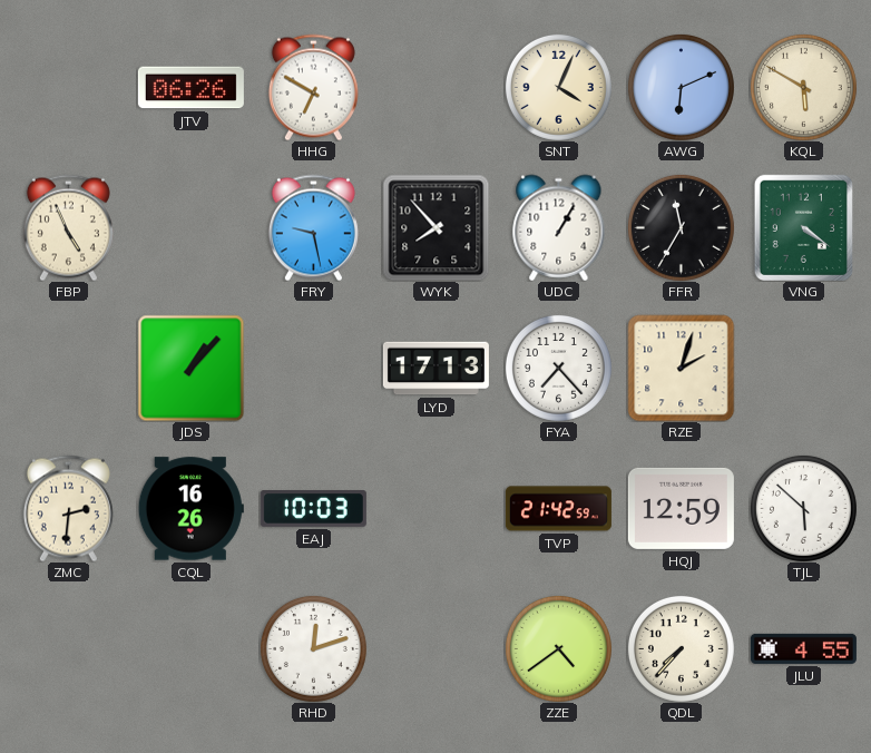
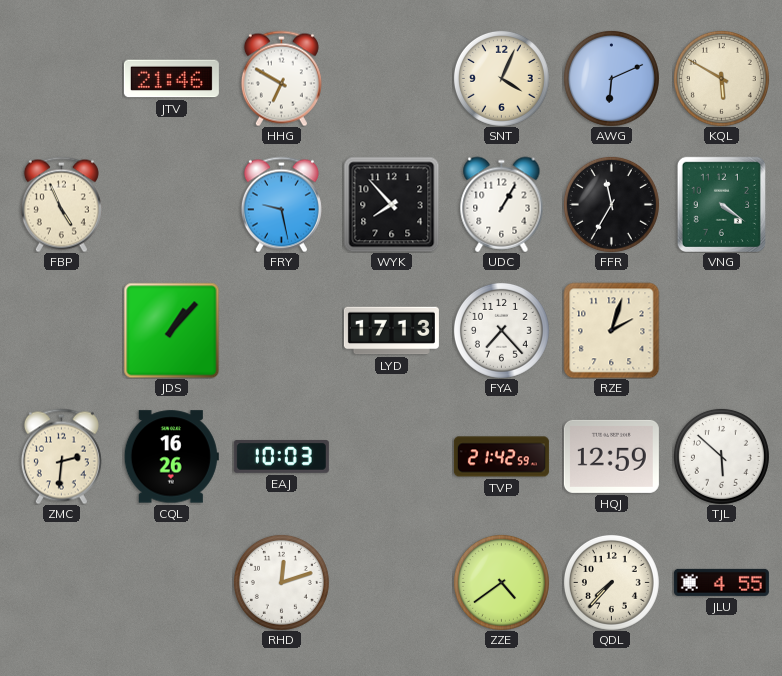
JTV: 06:26 -> 21:46
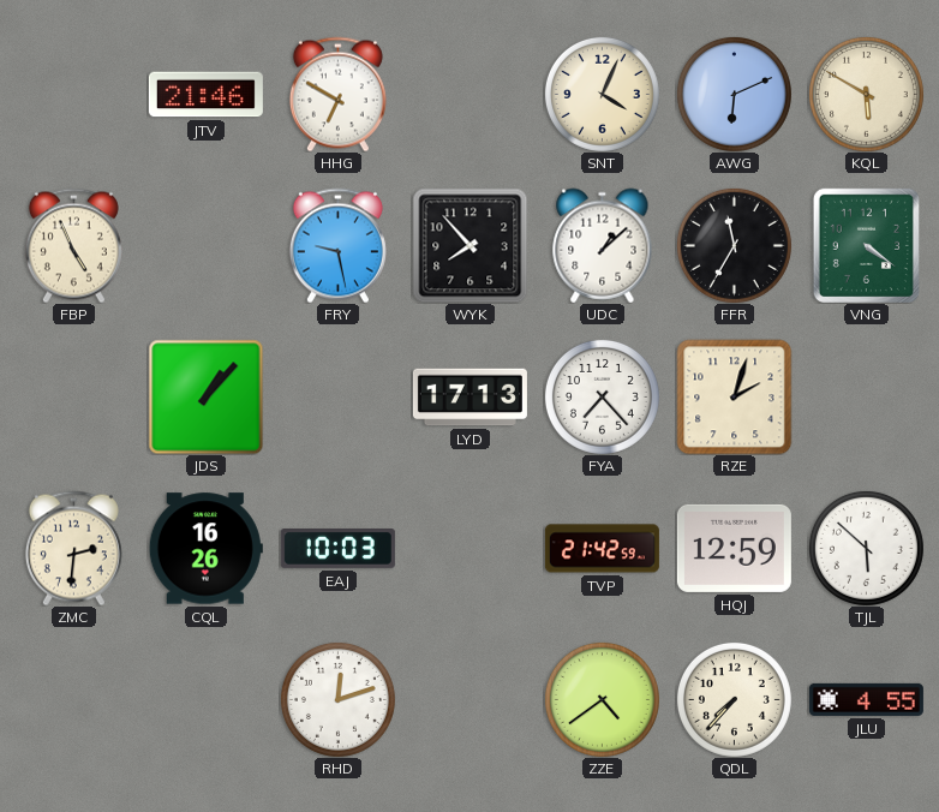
UDC: 1:05 -> 1:08
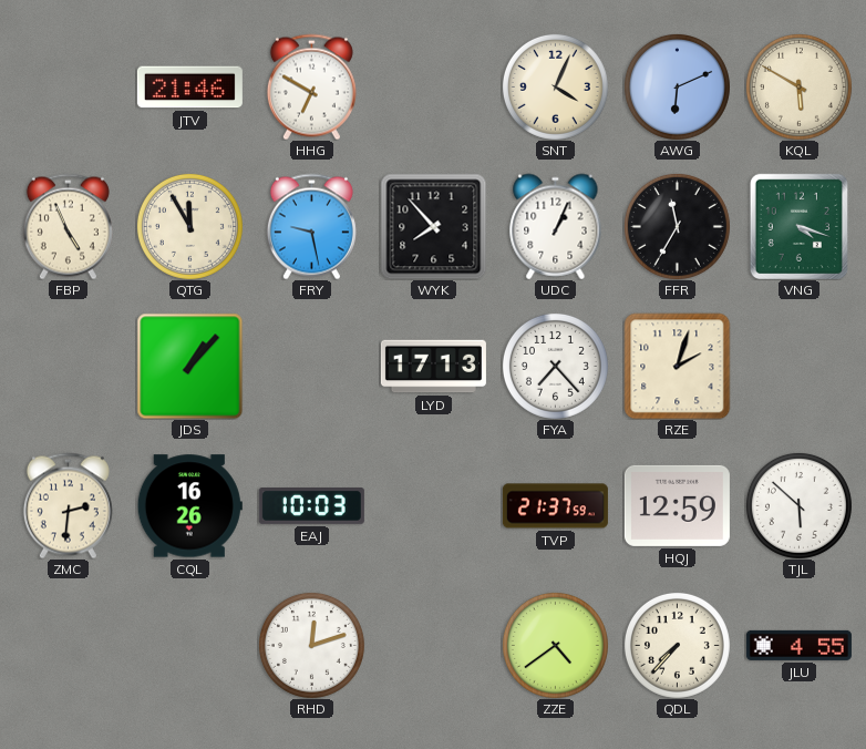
QTG: none -> 11:55
UDC: 1:08 -> 1:04
VNG: 4:21 -> 4:18
TVP: 21:42 -> 21:37
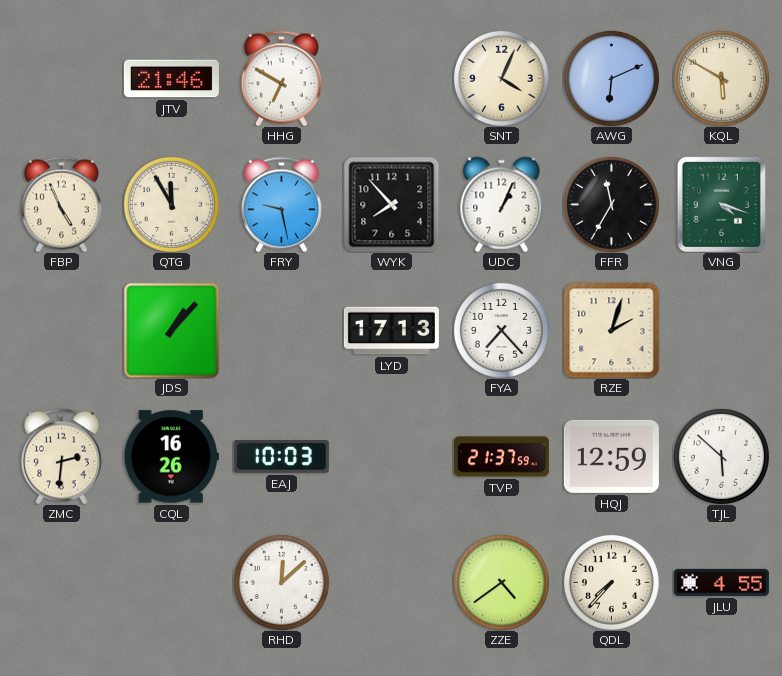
RHD: 12:12 -> 12:08
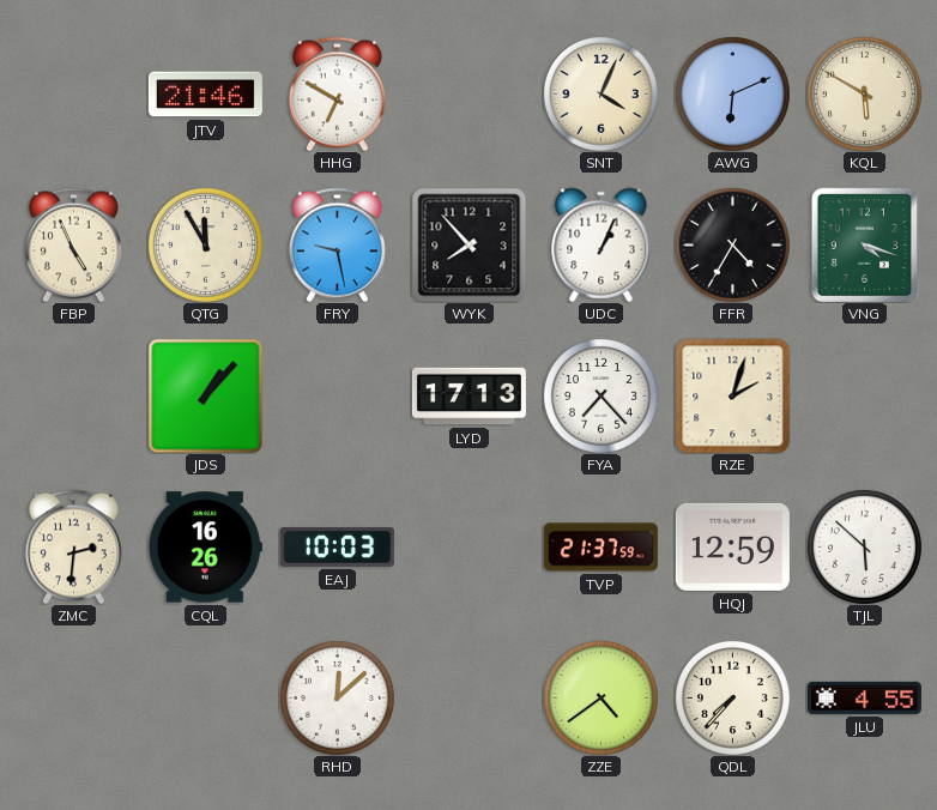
FFR: 11:35 -> 4:35
